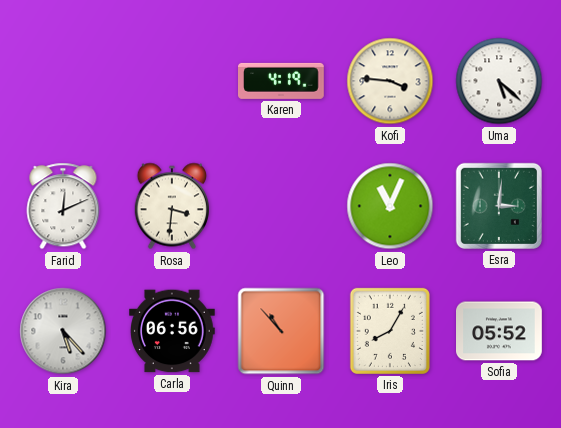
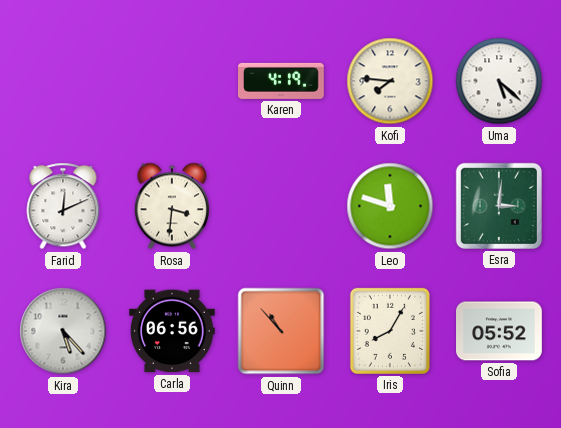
Kofi: 3:46 -> 7:46
Leo: 11:04 -> 11:48
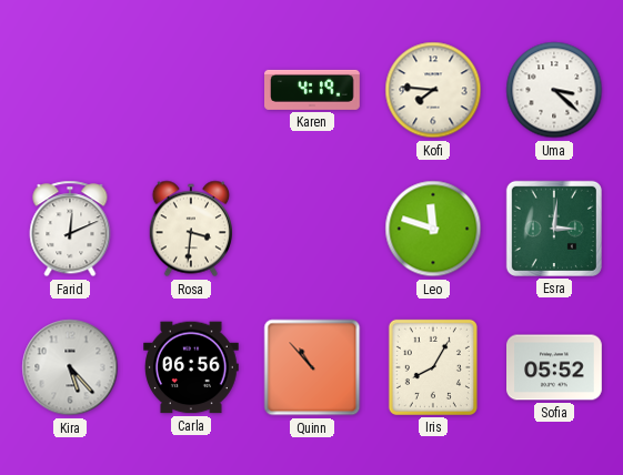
Uma: 5:22 -> 3:22
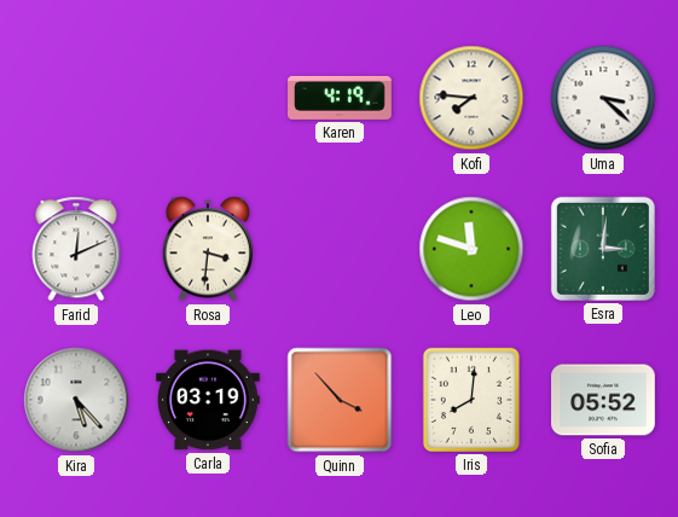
Carla: 06:56 -> 03:19
Quinn: 10:53 -> 3:53
Iris: 8:05 -> 8:01
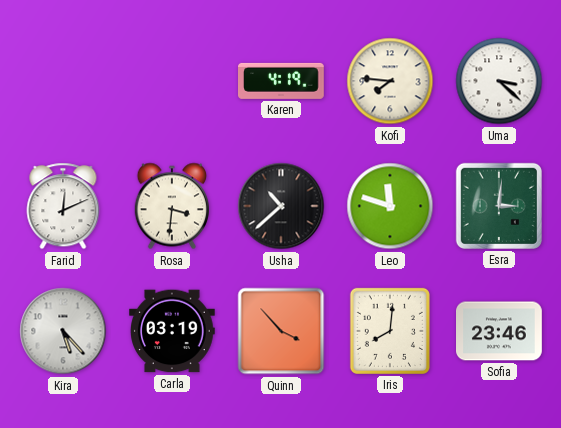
Usha: none -> 10:38
Sofia: 05:52 -> 23:46
